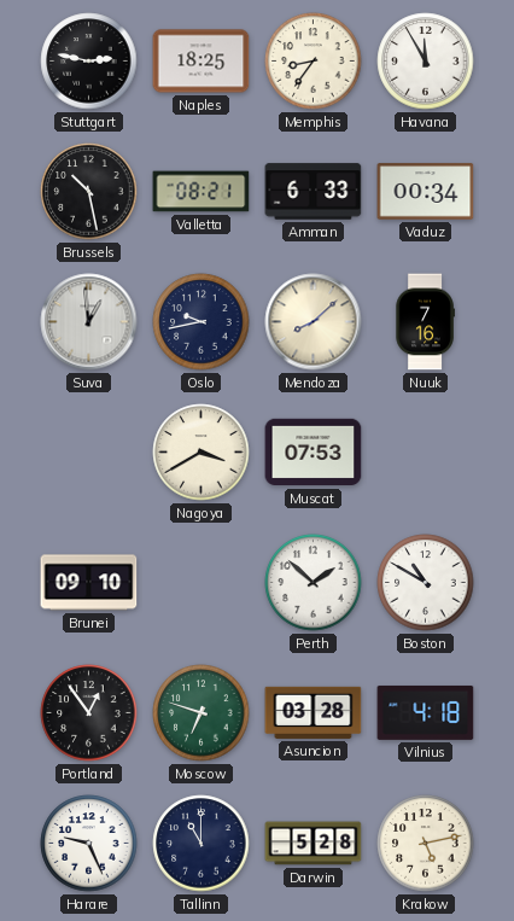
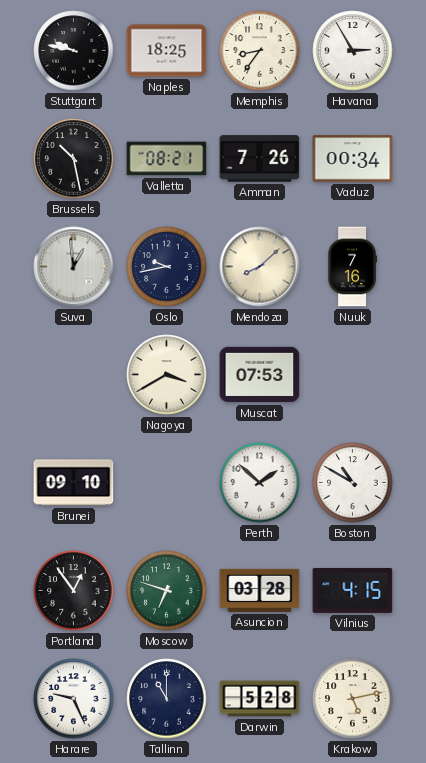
Stuttgart: 2:47 -> 9:47
Havana: 11:55 -> 2:55
Amman: 6:33 -> 7:26
Vilnius: 4:18 -> 4:15
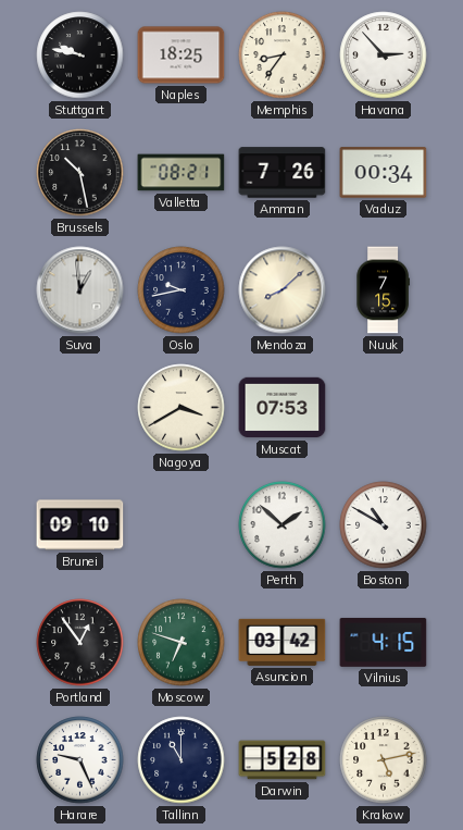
Havana: 2:55 -> 2:53
Nuuk: 7:16 -> 7:15
Asuncion: 03:28 -> 03:42
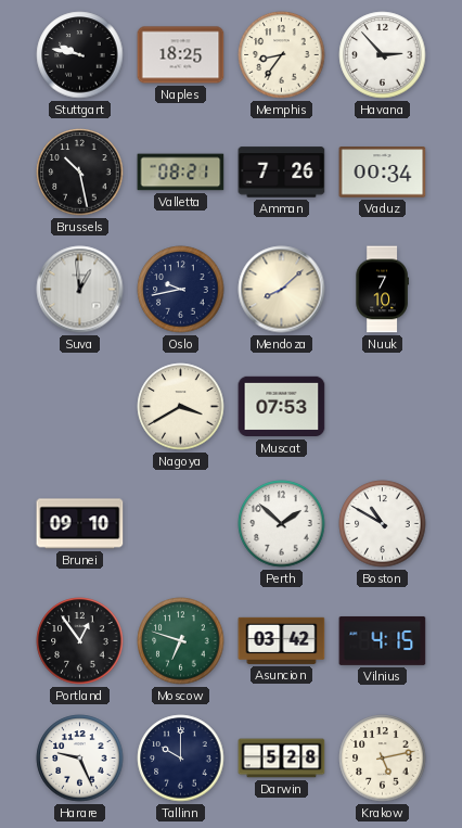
Nuuk: 7:15 -> 7:10
Tallinn: 11:00 -> 10:00
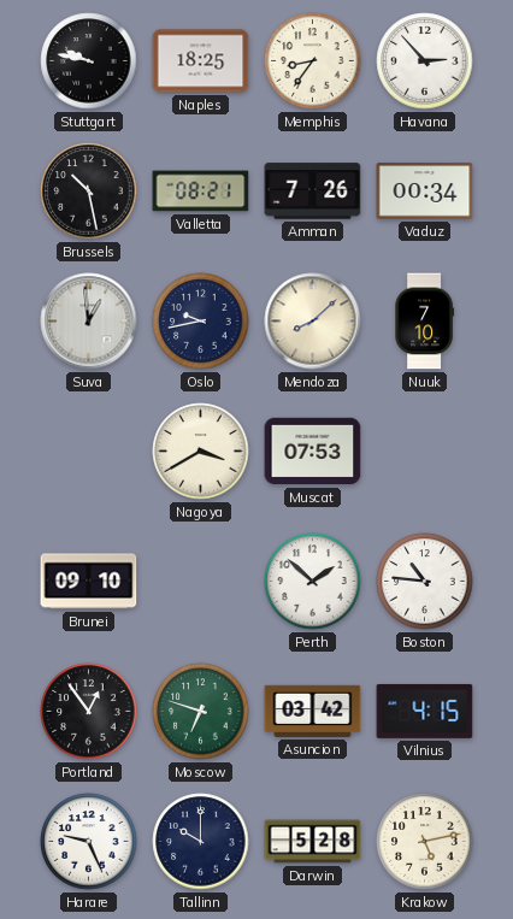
Boston: 10:50 -> 10:46
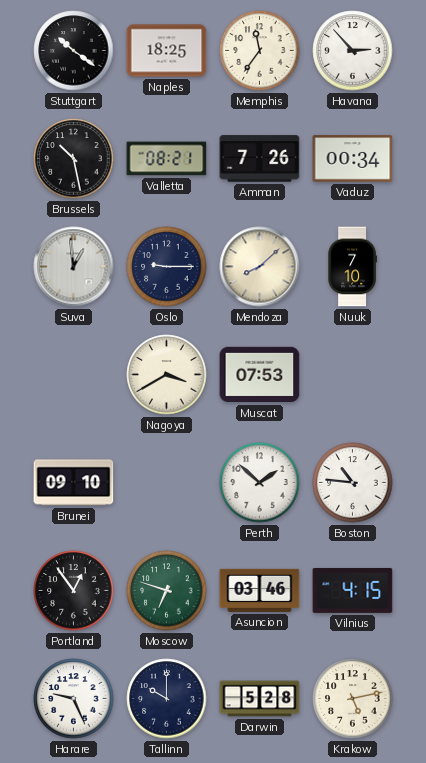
Stuttgart: 9:47 -> 10:21
Memphis: 8:36 -> 11:36
Oslo: 9:43 -> 9:15
Asuncion: 03:42 -> 03:46
